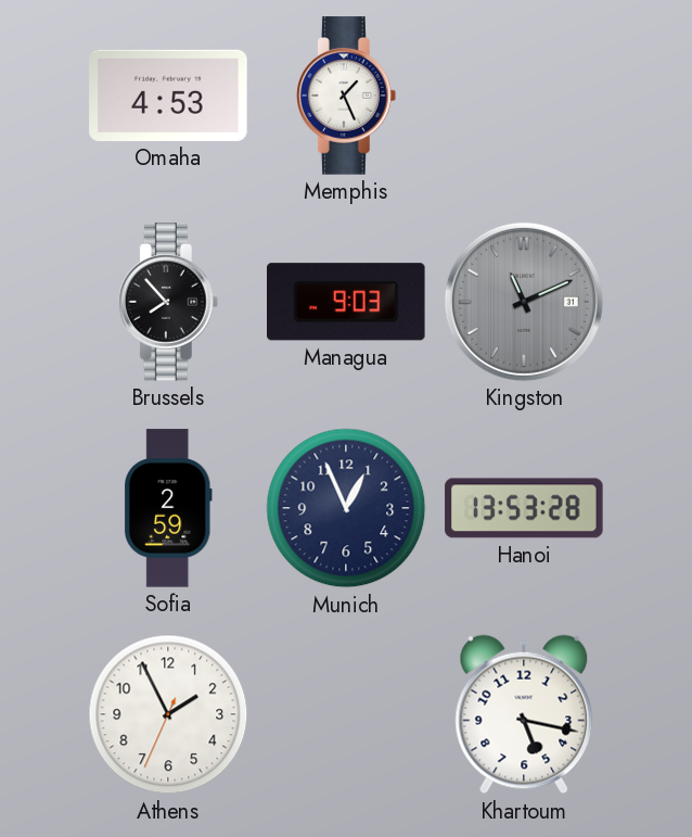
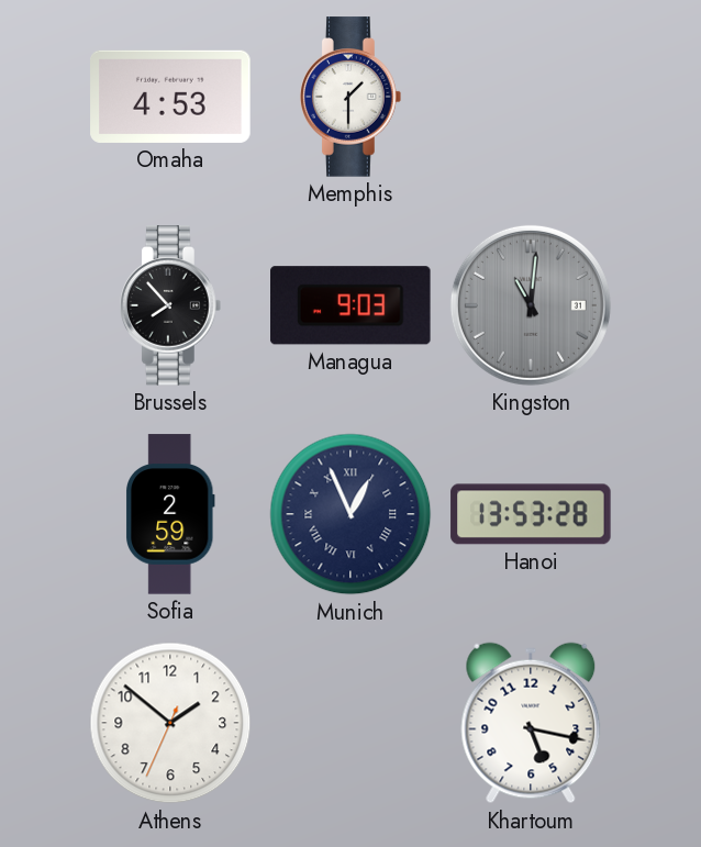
Memphis: 1:26 -> 1:30
Kingston: 11:11 -> 11:01
Munich numerals: Arabic -> Roman
Athens: 1:55 -> 1:51
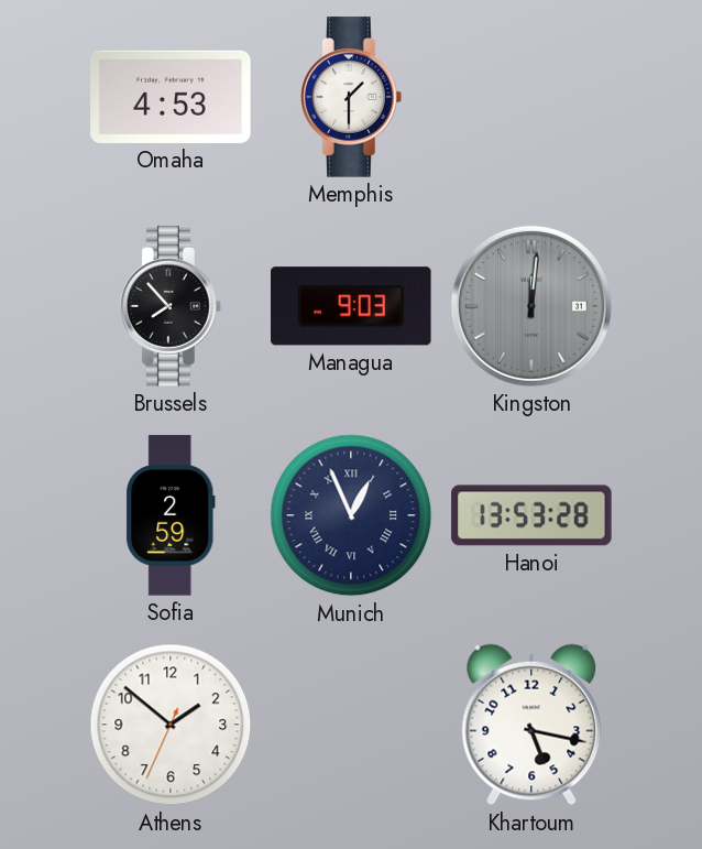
Kingston: 11:01 -> 12:01
